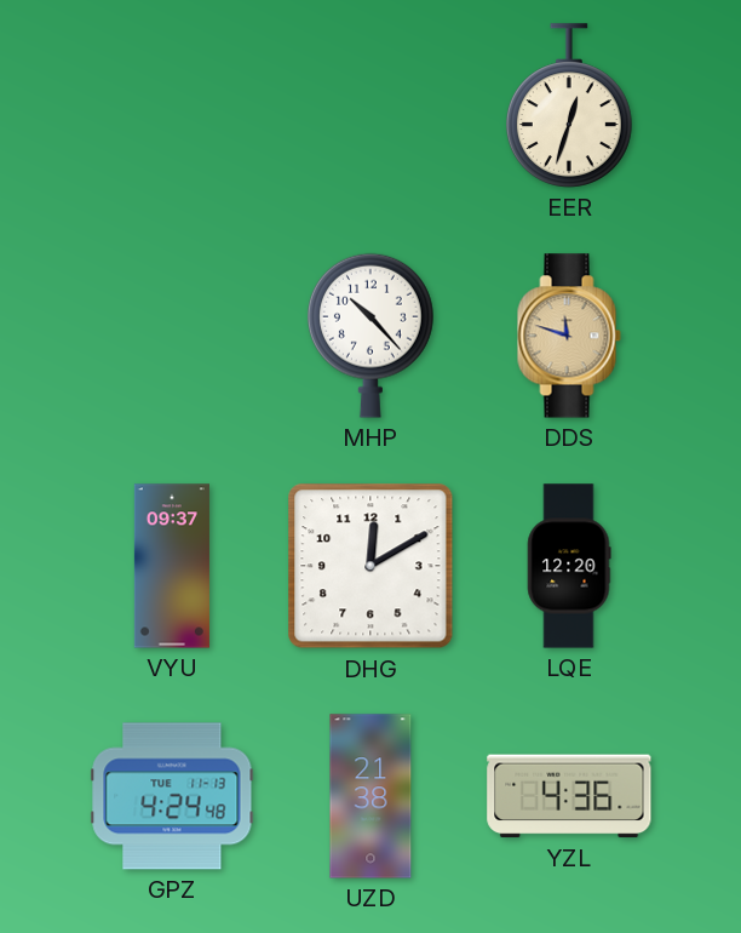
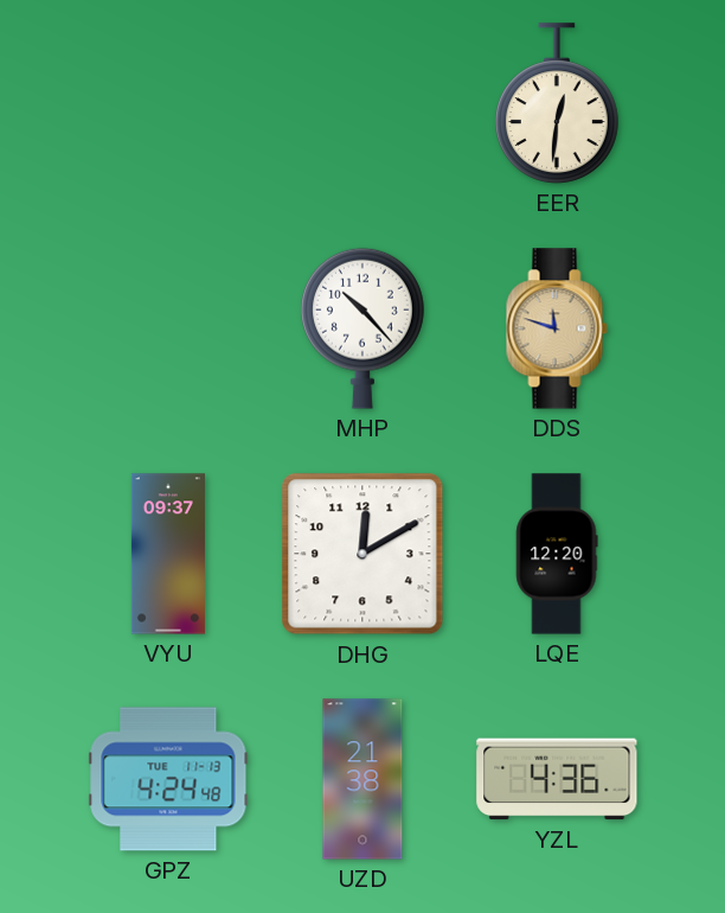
EER: 12:33 -> 12:31
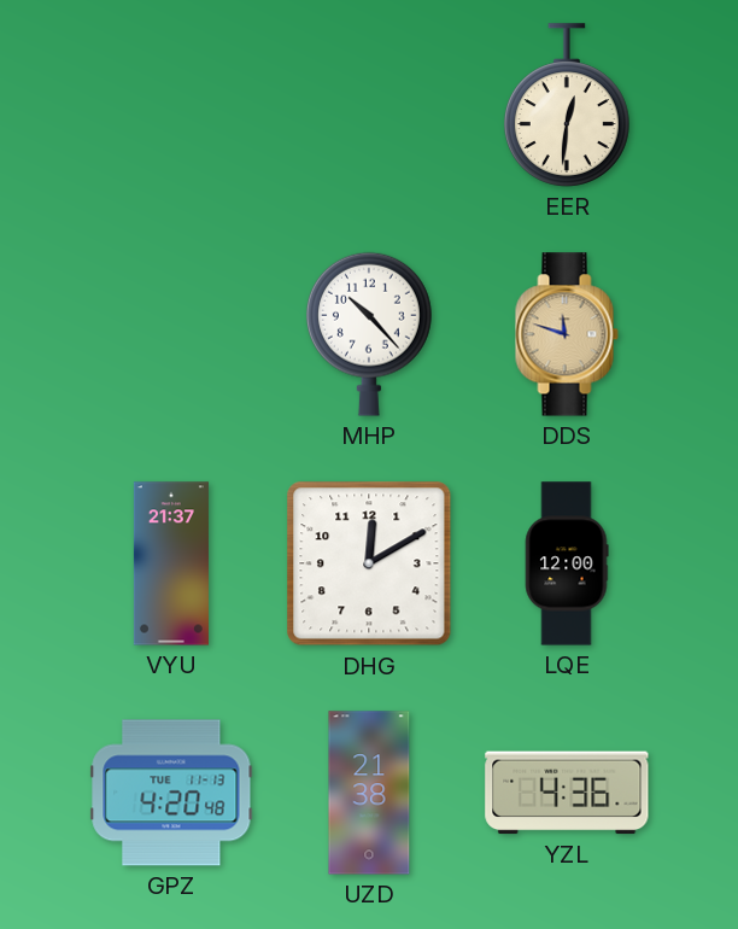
VYU: 09:37 -> 21:37
LQE: 12:20 -> 12:00
GPZ: 4:24 -> 4:20
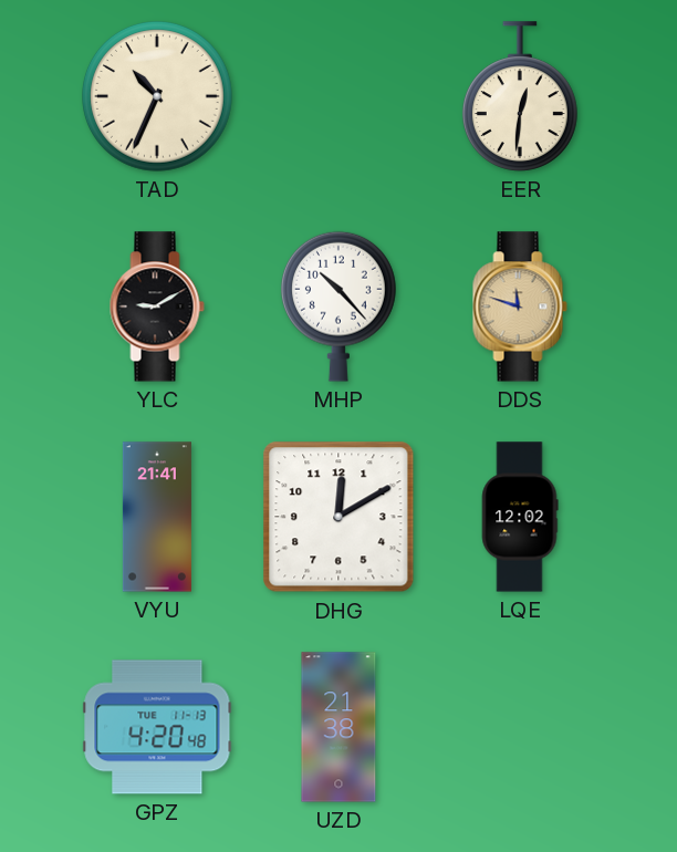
TAD: none -> 10:34
YLC: none -> 9:10
VYU: 21:37 -> 21:41
LQE: 12:00 -> 12:02
YZL: 4:36 -> none
